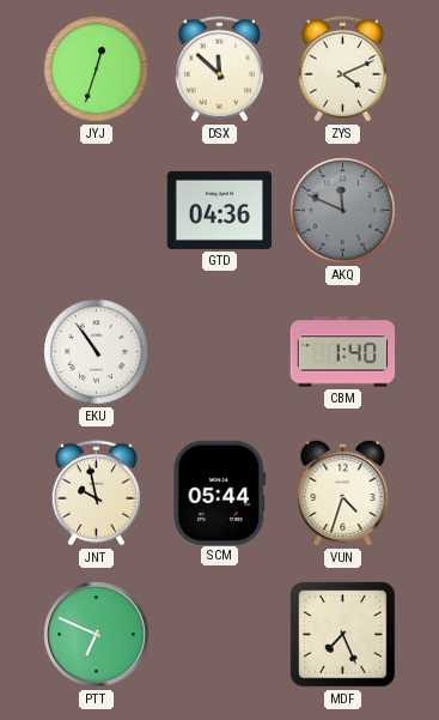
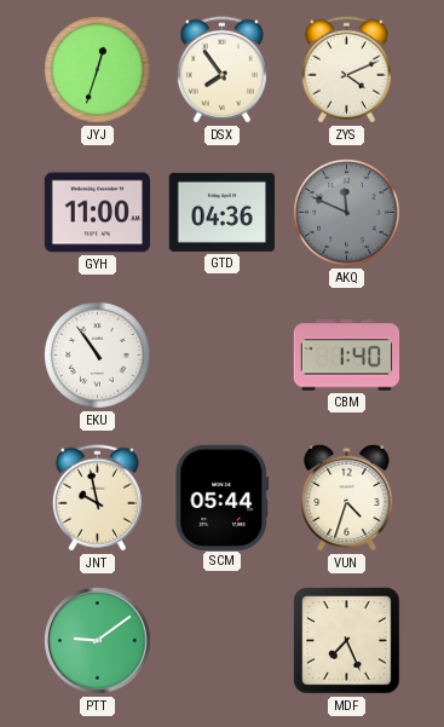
DSX: 11:52 -> 7:54
GYH: none -> 11:00
PTT: 6:49 -> 9:09
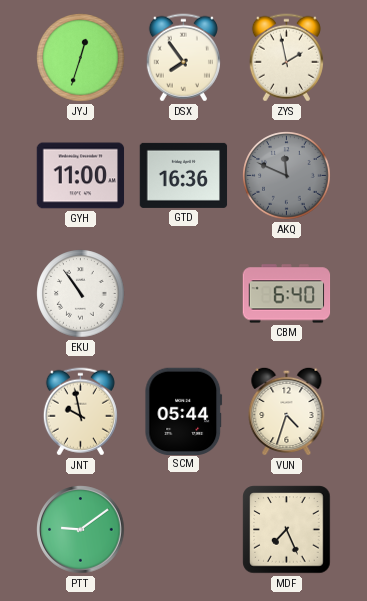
ZYS: 4:11 -> 1:58
GTD: 04:36 -> 16:36
CBM: 1:40 -> 6:40
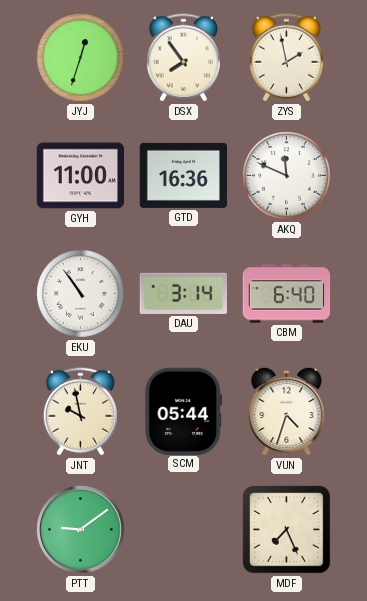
AKQ dial: grey -> white
DAU: none -> 3:14
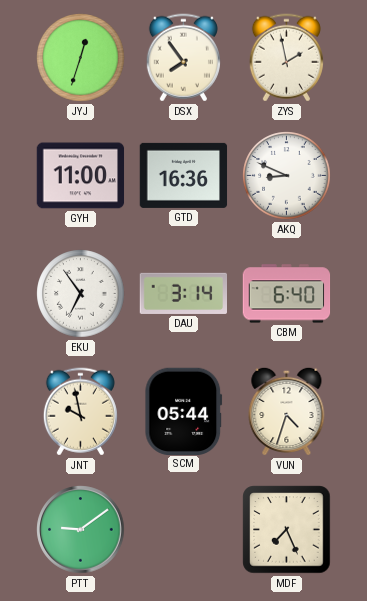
AKQ: 11:49 -> 8:49
EKU: 10:54 -> 6:54
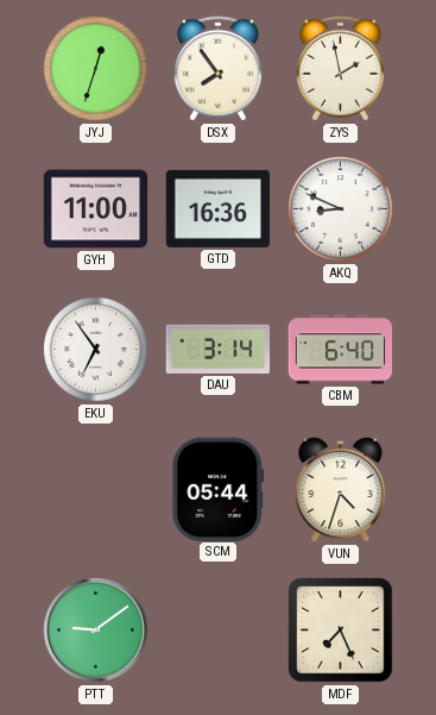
JNT: 9:58 -> none
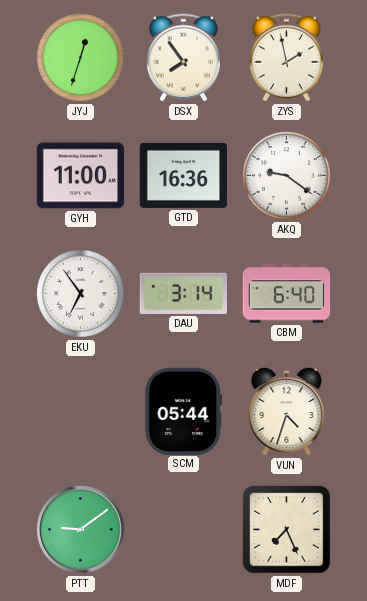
AKQ: 8:49 -> 9:21
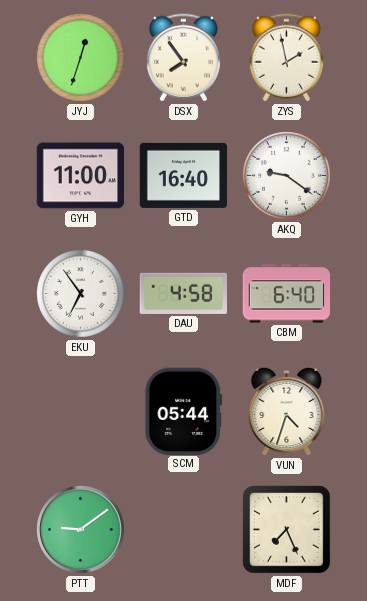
GTD: 16:36 -> 16:40
DAU: 3:14 -> 4:58
